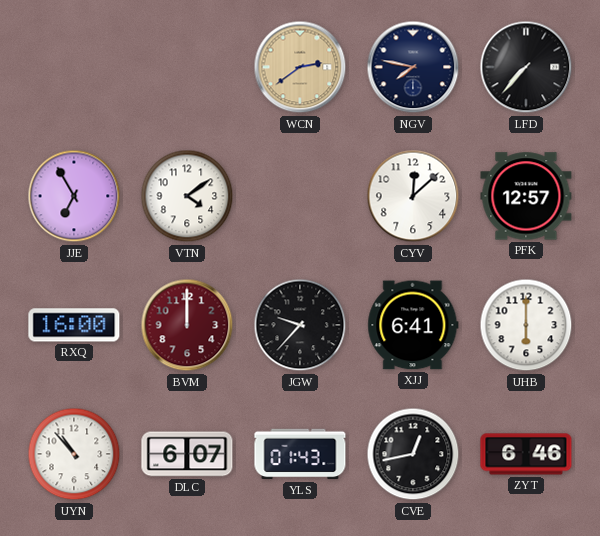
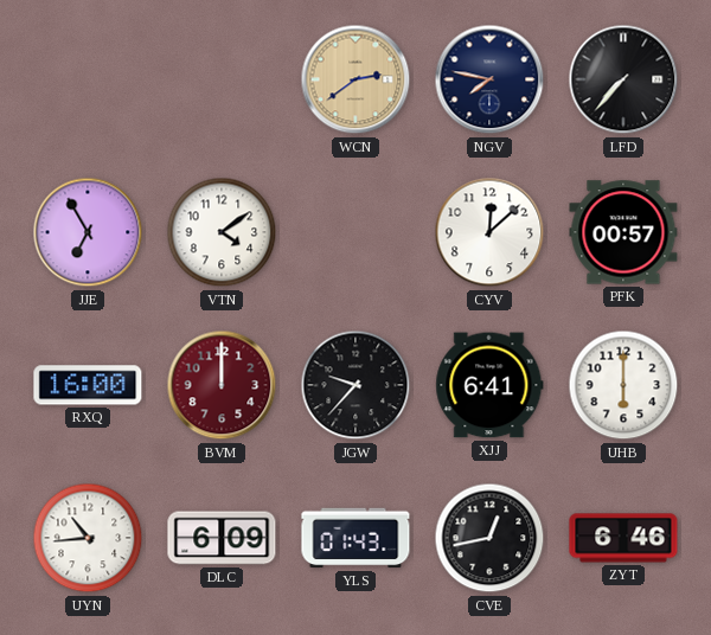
PFK: 12:57 -> 00:57
UYN: 10:53 -> 10:44
DLC: 6:07 -> 6:09
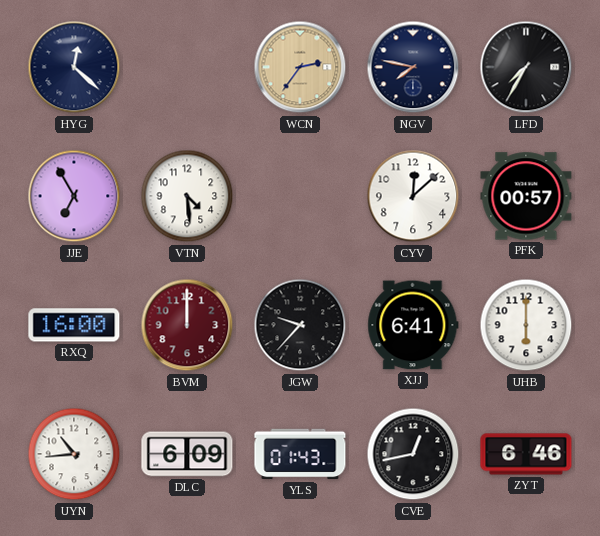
HYG: none -> 12:22
WCN: 2:39 -> 2:36
LFD: 7:37 -> 7:35
VTN: 4:09 -> 4:29
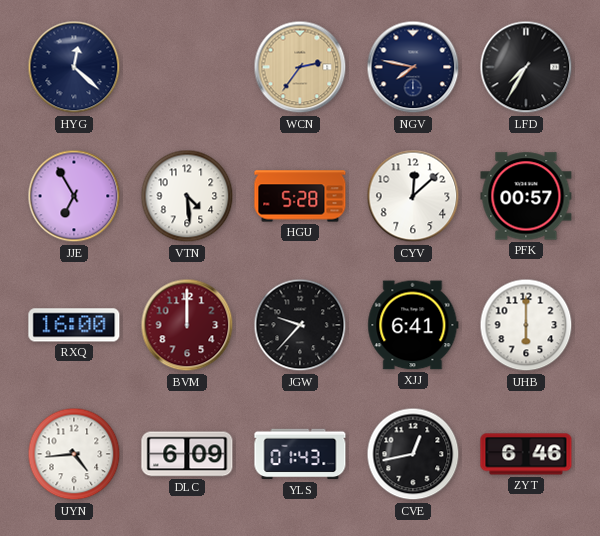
HGU: none -> 5:28
UYN: 10:44 -> 4:44
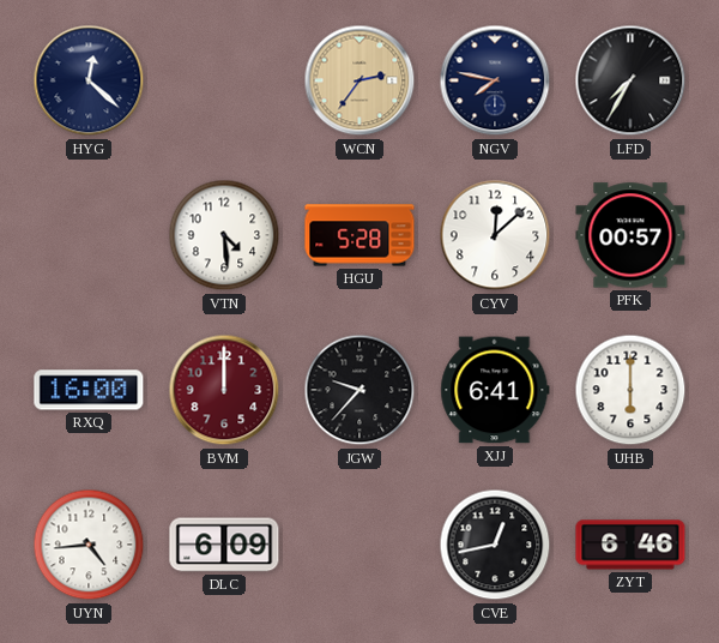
JJE: 6:55 -> none
YLS: 01:43 -> none
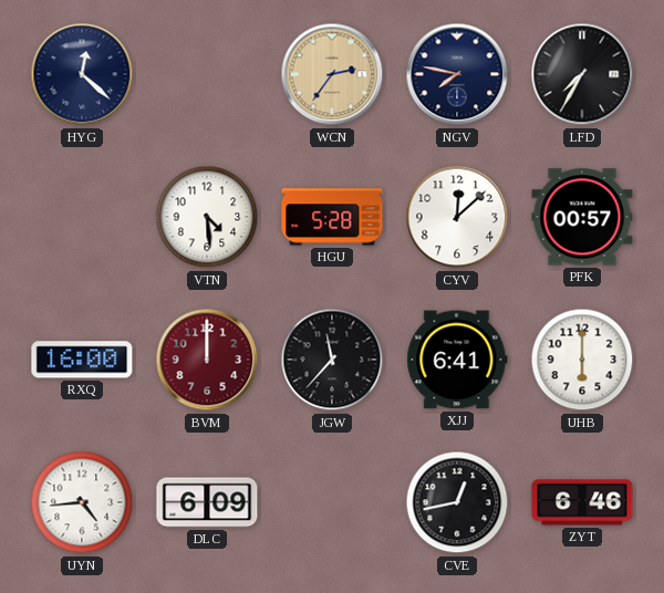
JGW: 9:37 -> 11:37
